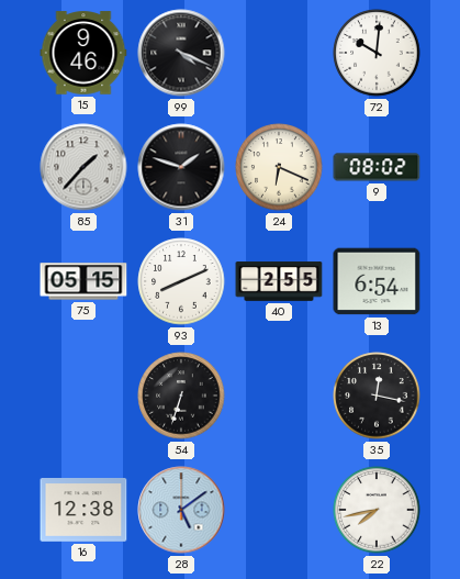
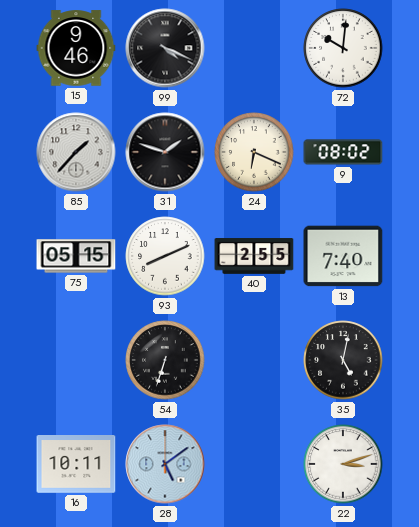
13: 6:54 -> 7:40
35: 12:17 -> 5:02
16: 12:38 -> 10:11
22: 7:43 -> 3:12
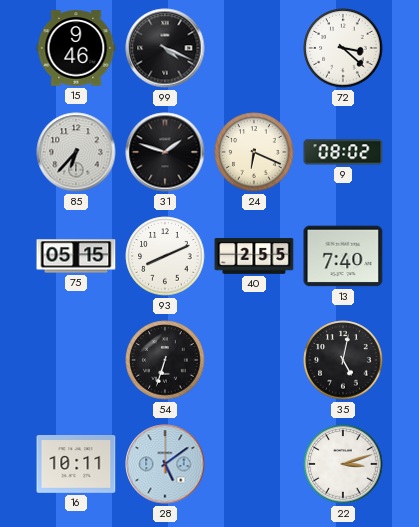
72: 10:01 -> 3:22
85: 1:37 -> 6:37
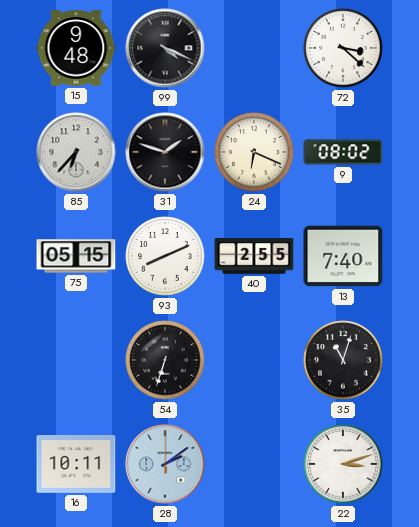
15: 9:46 -> 9:48
35: 5:02 -> 11:03
28: 5:09 -> 2:09
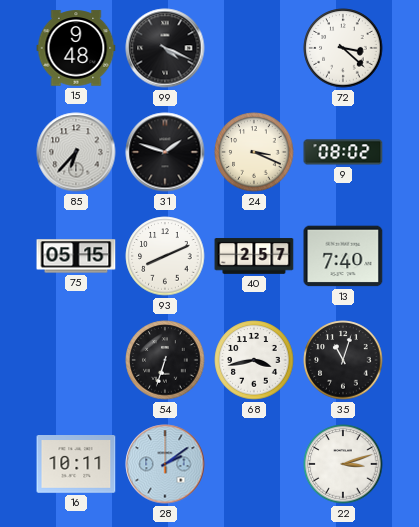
24: 6:19 -> 3:19
40: 2:55 -> 2:57
68: none -> 3:43
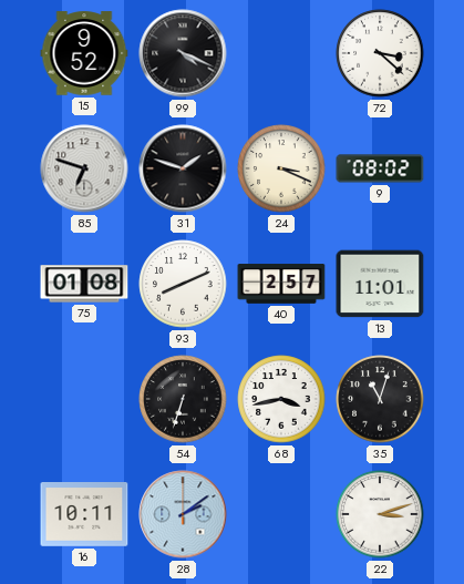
15: 9:48 -> 9:52
85: 6:37 -> 6:48
75: 05:15 -> 01:08
13: 7:40 -> 11:01
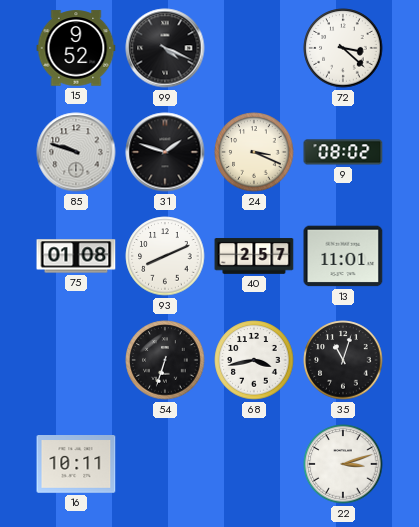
85: 6:48 -> 9:48
28: 2:09 -> none
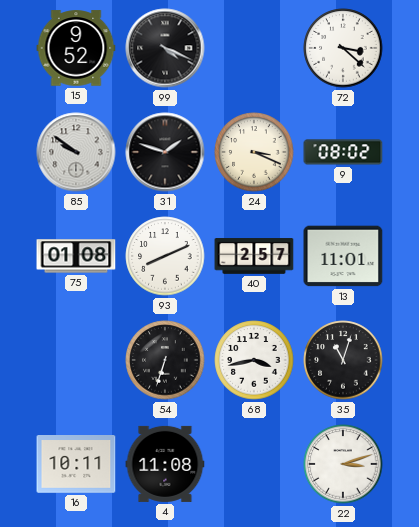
85: 9:48 -> 9:51
4: none -> 11:08
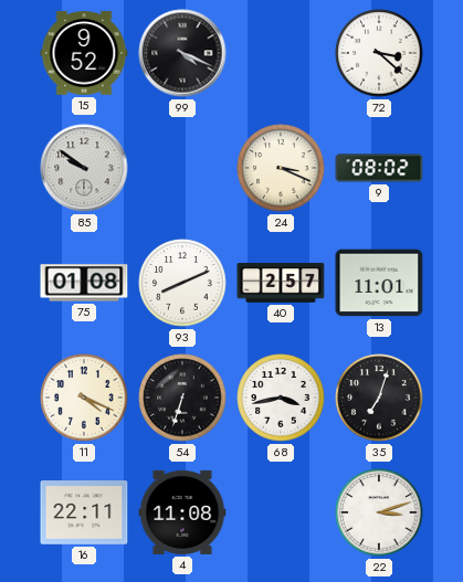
31: 1:48 -> none
11: none -> 4:19
35: 11:03 -> 7:03
16: 10:11 -> 22:11
